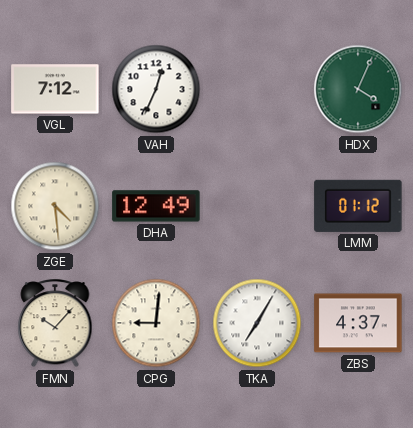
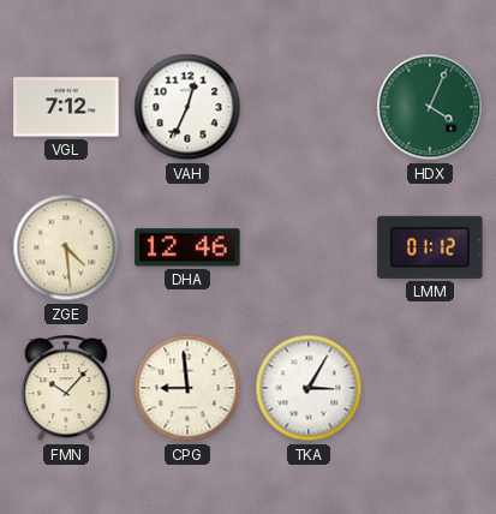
DHA: 12:49 -> 12:46
CPG: 9:01 -> 8:59
TKA: 7:05 -> 3:05
ZBS: 4:37 -> none
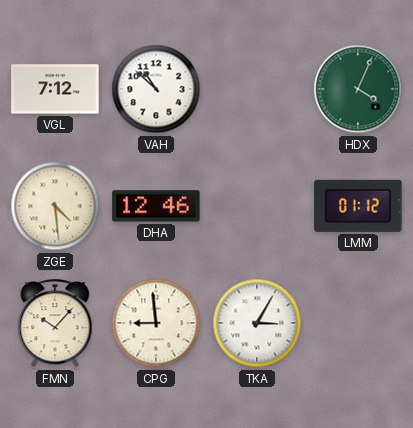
VAH: 12:34 -> 10:52
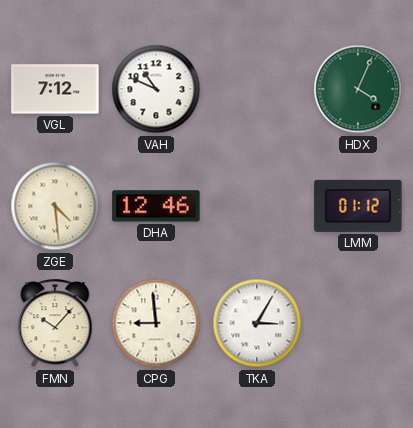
VAH: 10:52 -> 10:49
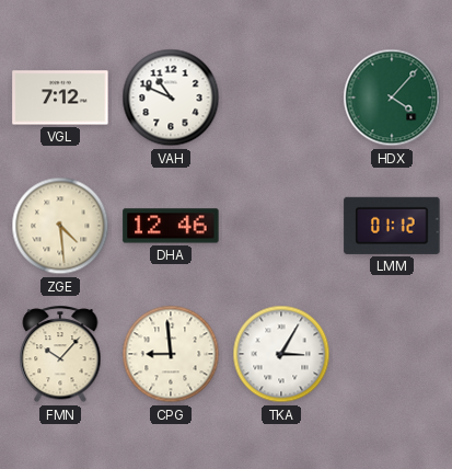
HDX: 4:04 -> 4:07
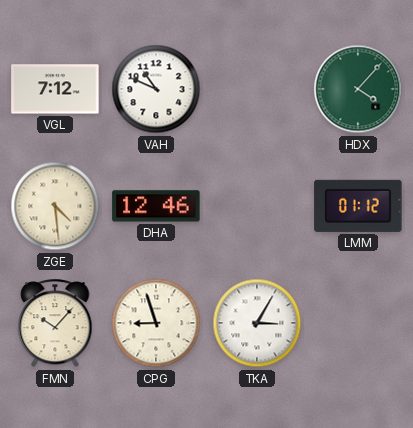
CPG: 8:59 -> 8:57
